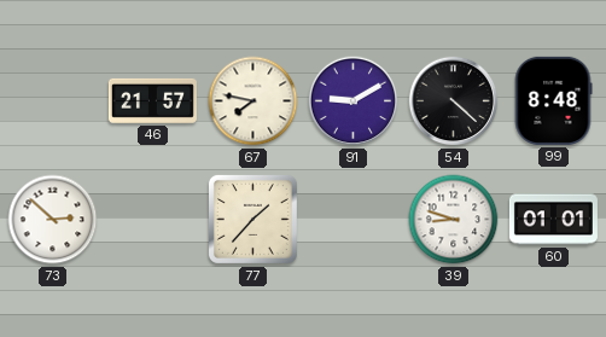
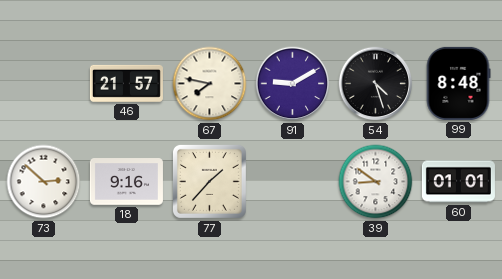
54: 4:22 -> 4:27
18: none -> 9:16
39: 8:48 -> 8:51
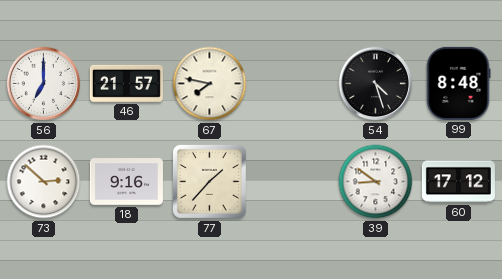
56: none -> 7:00
91: 9:10 -> none
60: 01:01 -> 17:12
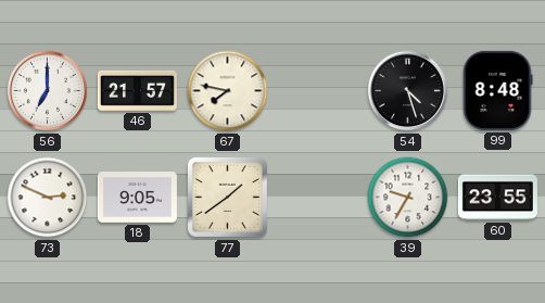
73: 2:52 -> 2:49
18: 9:16 -> 9:05
77: 1:37 -> 1:39
39: 8:51 -> 9:35
60: 17:12 -> 23:55
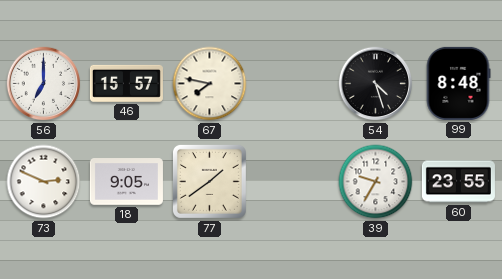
46: 21:57 -> 15:57
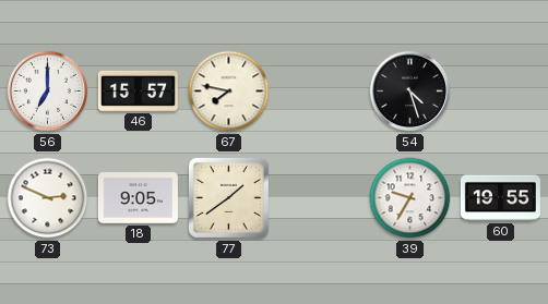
99: 8:48 -> none
60: 23:55 -> 19:55
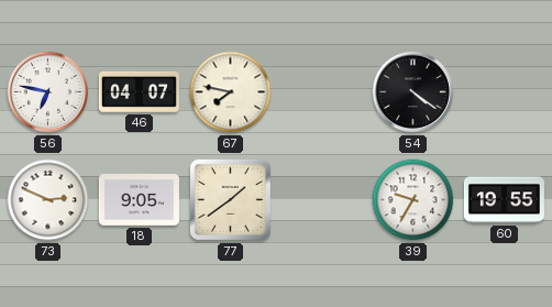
56: 7:00 -> 6:47
46: 15:57 -> 04:07
54: 4:27 -> 4:21
